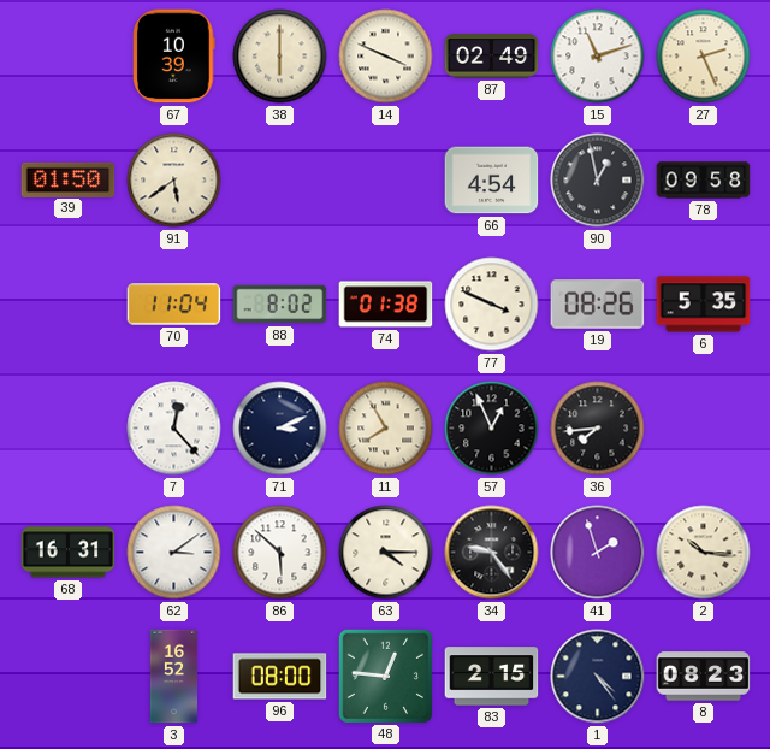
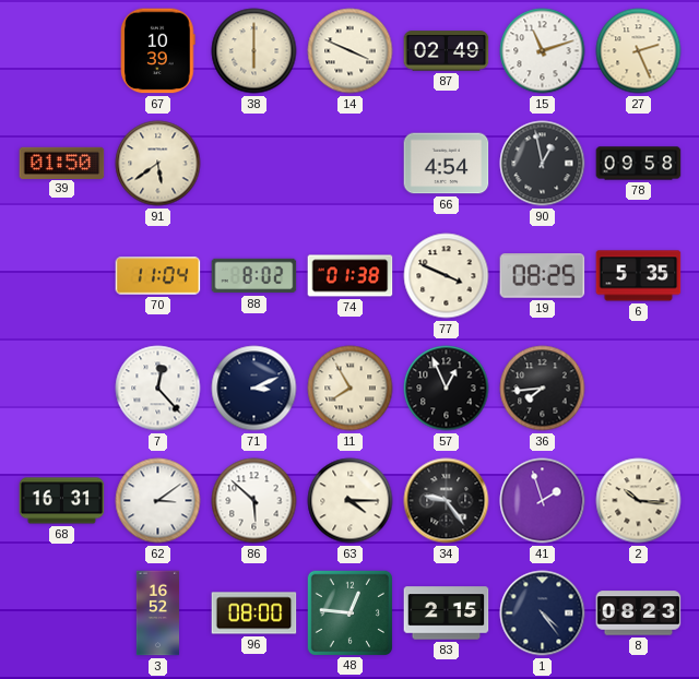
19: 08:26 -> 08:25
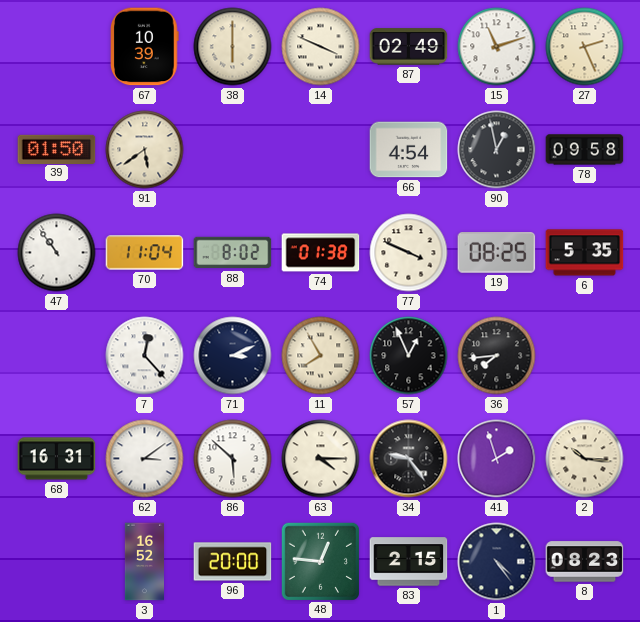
47: none -> 10:54
96: 08:00 -> 20:00
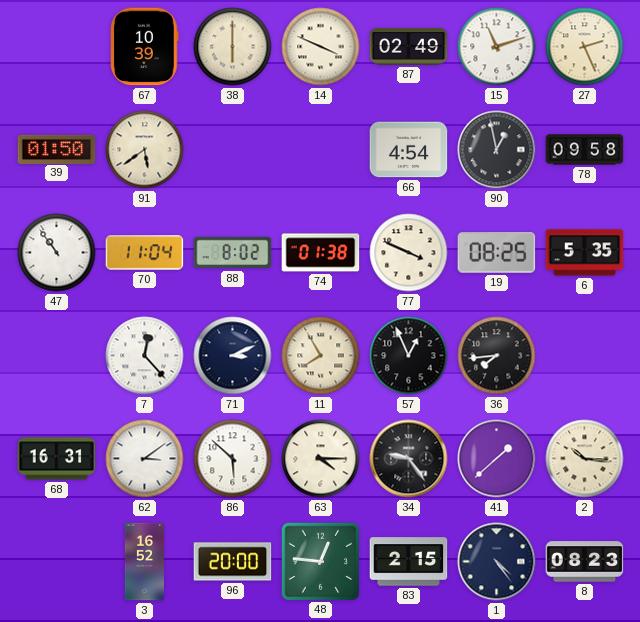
41: 1:57 -> 1:38
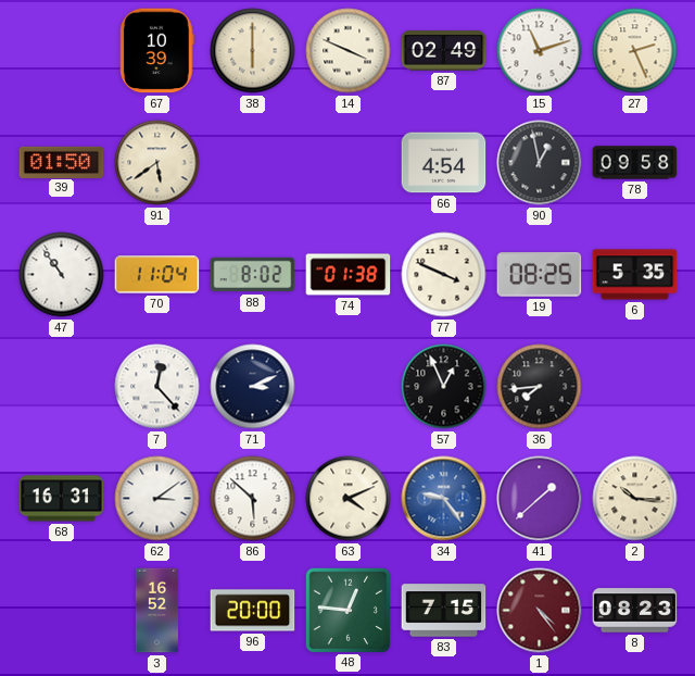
11: 7:55 -> none
63: 4:15 -> 4:11
34 dial: black -> blue
83: 2:15 -> 7:15
1 dial: navy -> burgundy
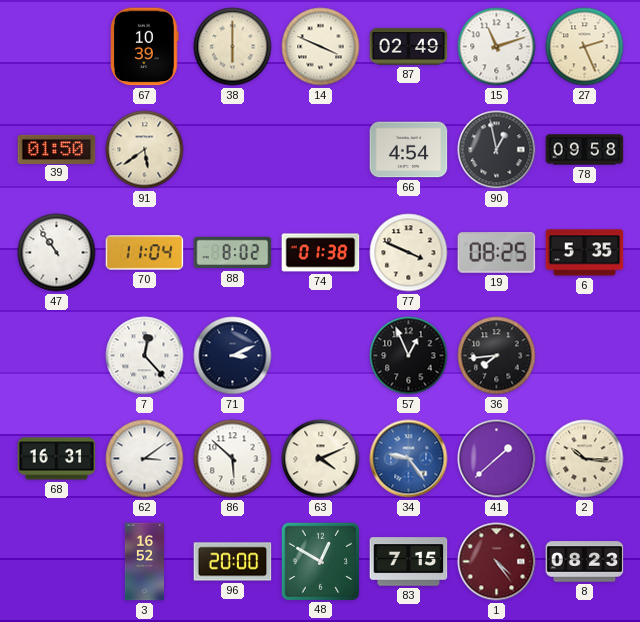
48: 12:46 -> 12:50
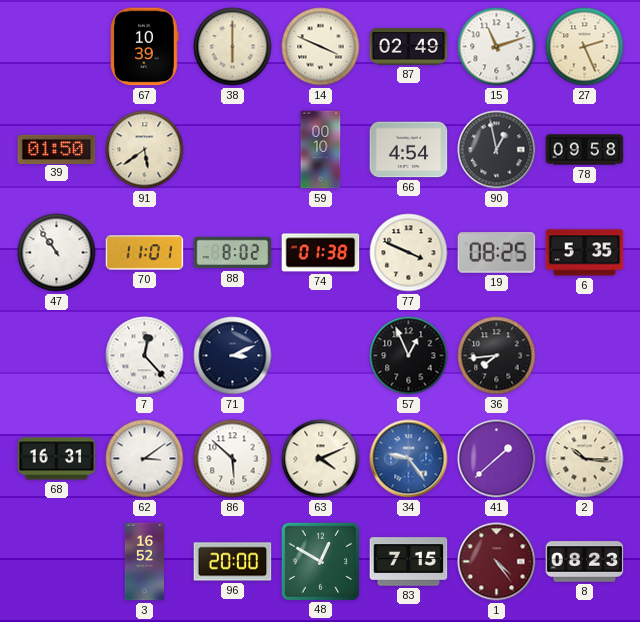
59: none -> 00:10
70: 11:04 -> 11:01
